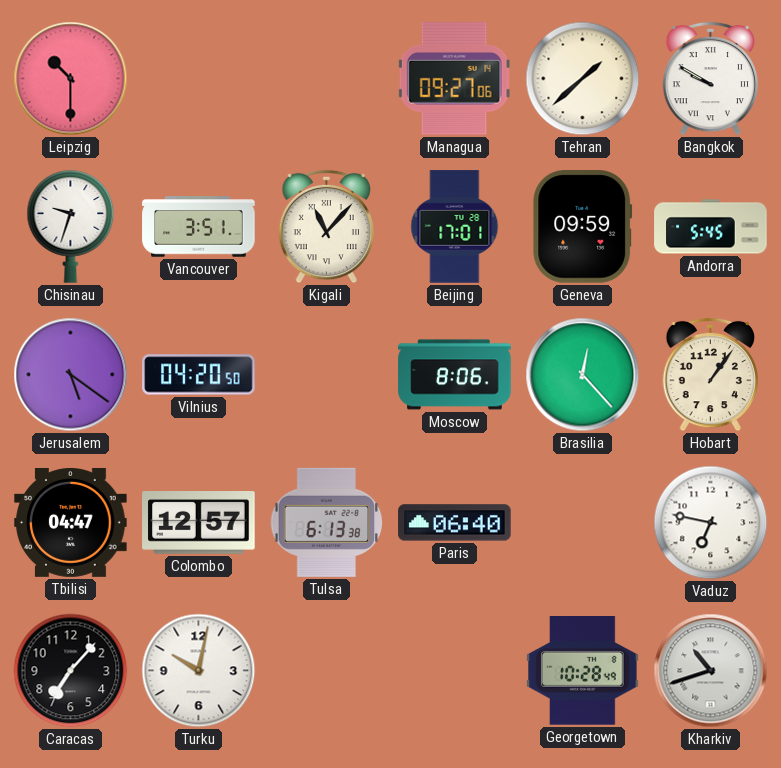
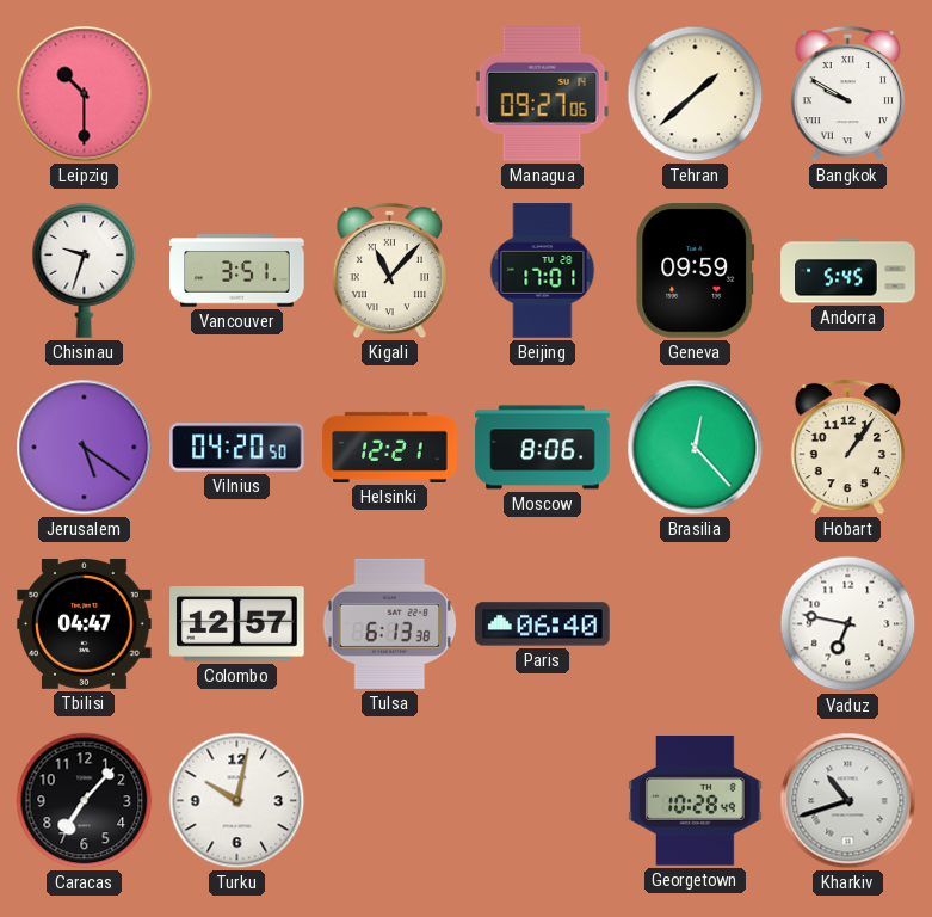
Helsinki: none -> 12:21
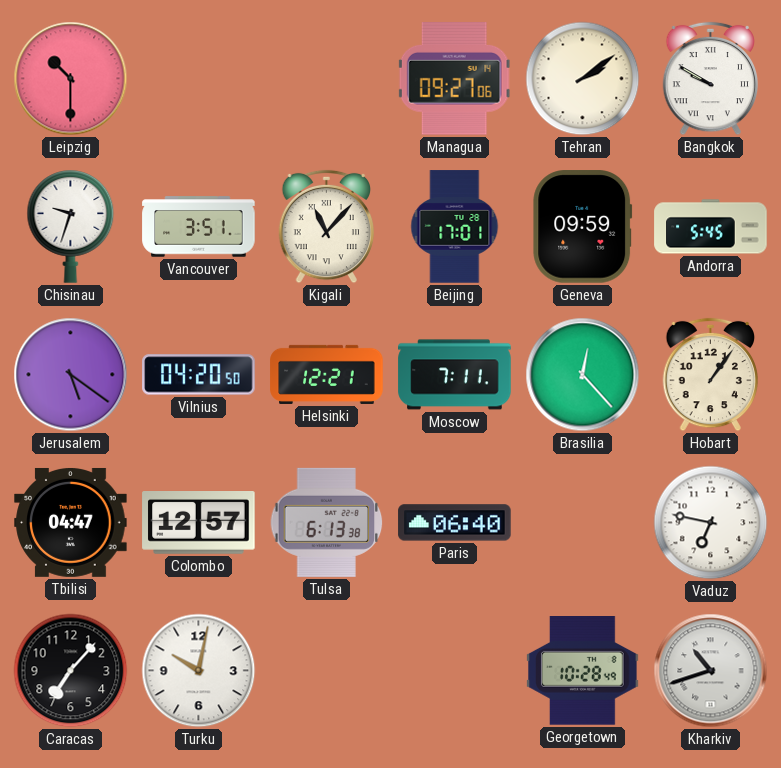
Tehran: 1:38 -> 2:09
Moscow: 8:06 -> 7:11
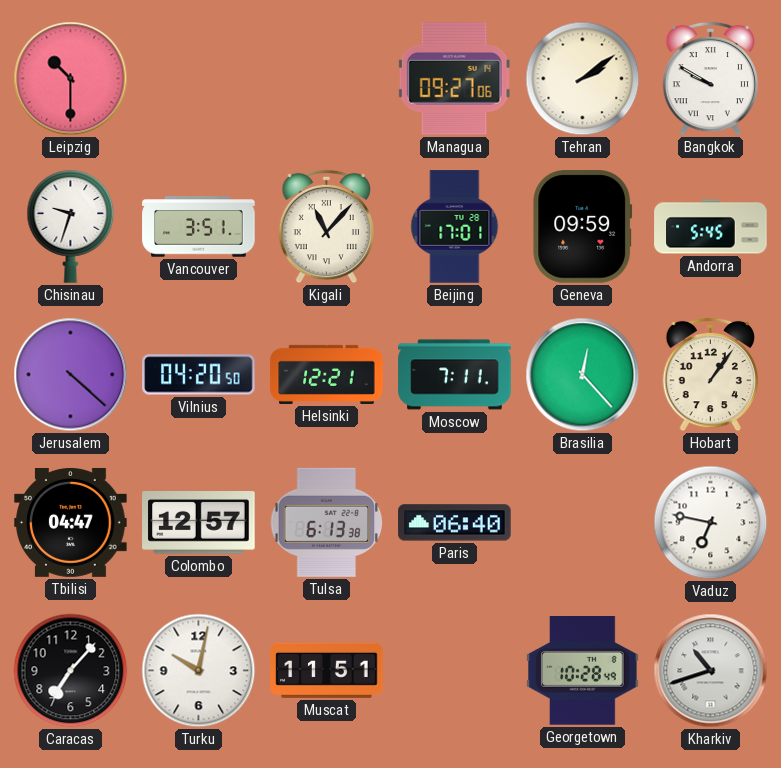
Jerusalem: 5:21 -> 4:22
Muscat: none -> 11:51
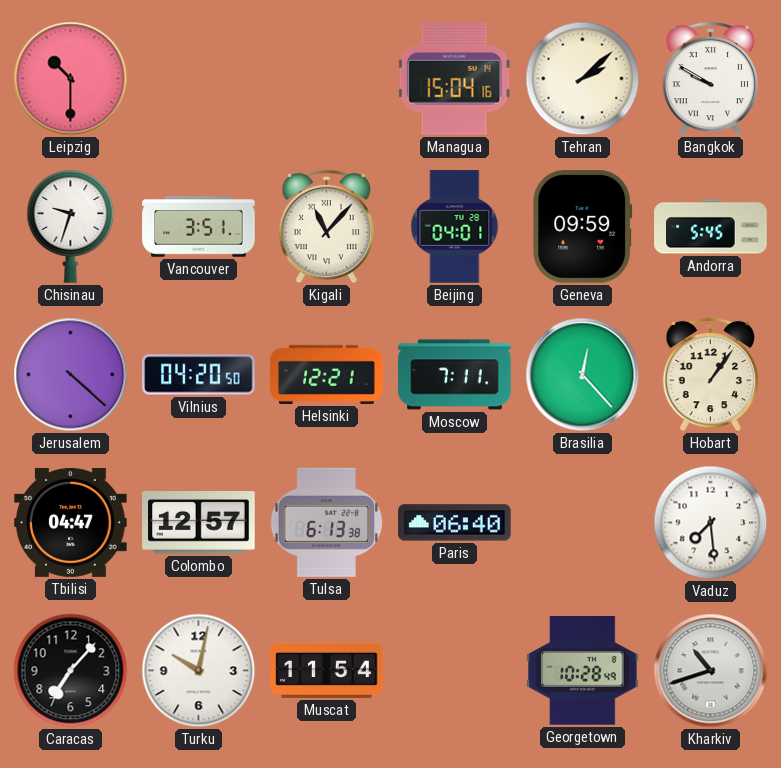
Managua: 09:27 -> 15:04
Tehran: 2:09 -> 2:08
Beijing: 17:01 -> 04:01
Vaduz: 6:47 -> 7:29
Muscat: 11:51 -> 11:54
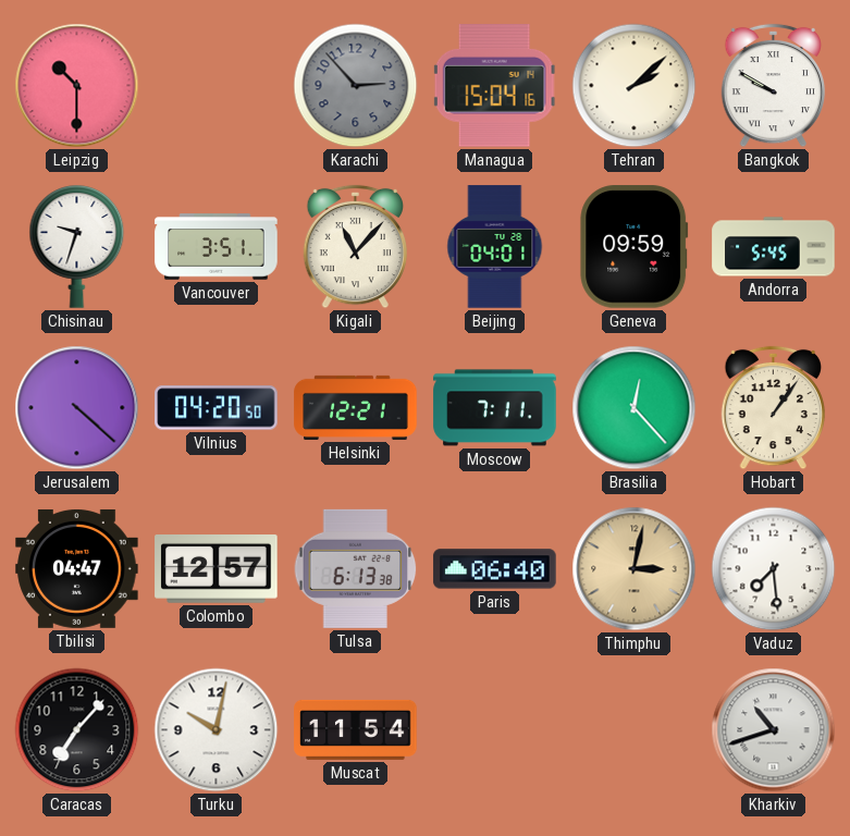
Karachi: none -> 2:53
Thimphu: none -> 3:02
Georgetown: 10:28 -> none
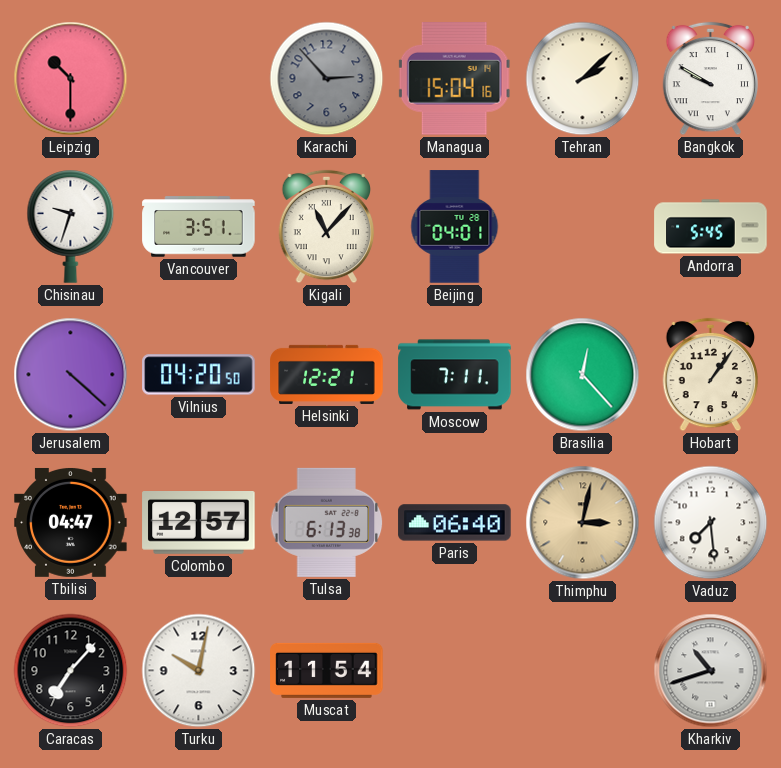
Geneva: 09:59 -> none
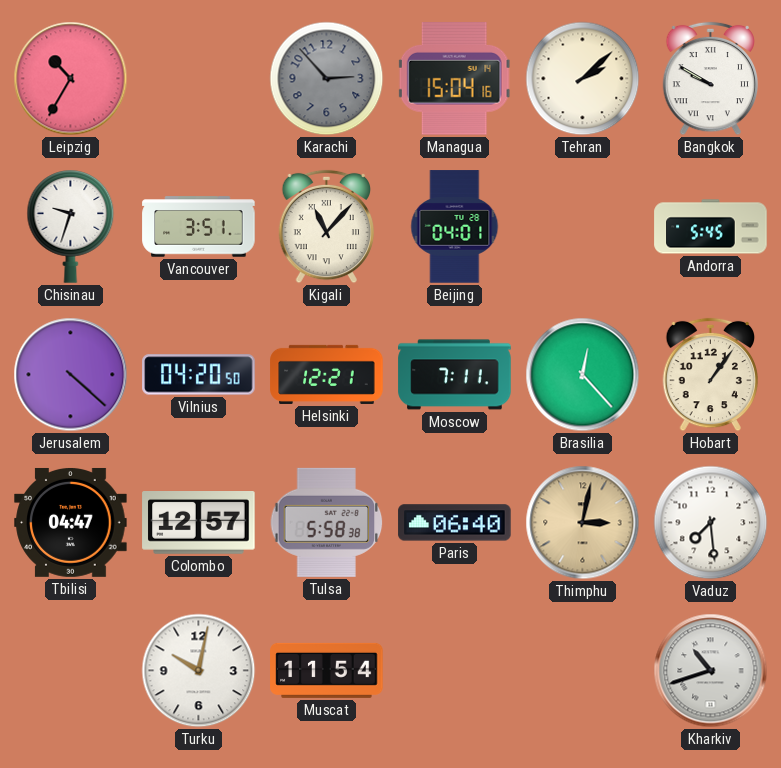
Leipzig: 10:30 -> 10:35
Tulsa: 6:13 -> 5:58
Caracas: 7:07 -> none
